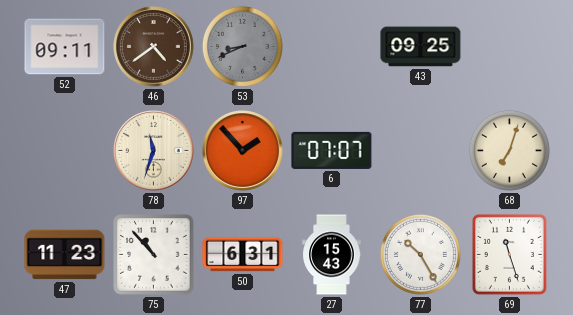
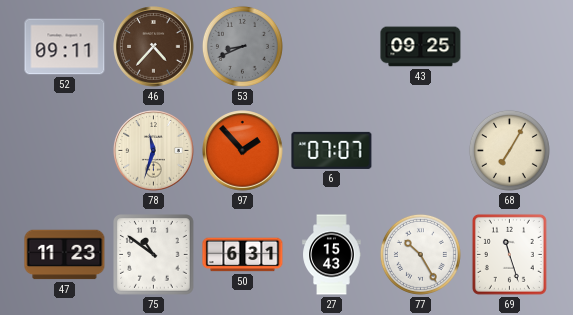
46: 4:39 -> 4:37
68: 7:03 -> 7:05
75: 10:53 -> 10:51
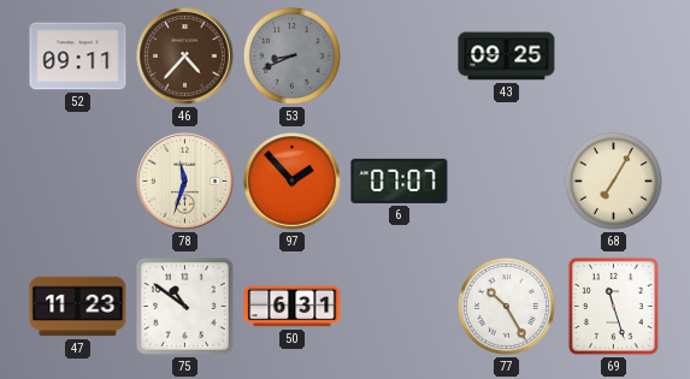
27: 15:43 -> none
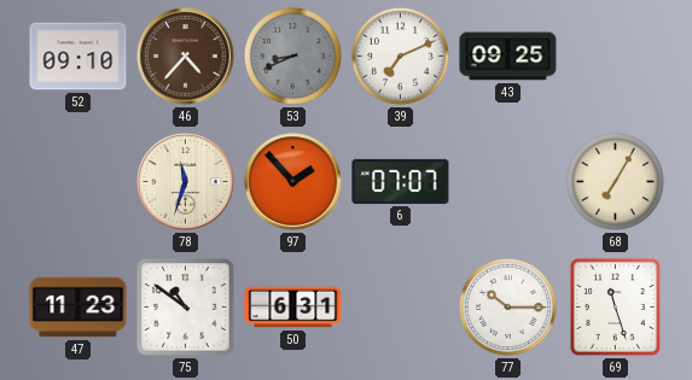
52: 09:11 -> 09:10
39: none -> 7:11
77: 10:25 -> 10:15
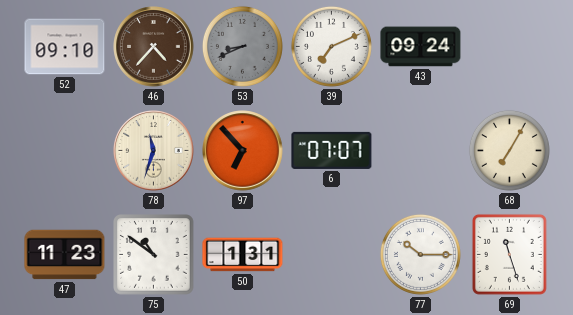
43: 09:25 -> 09:24
97: 1:53 -> 6:53
50: 6:31 -> 1:31
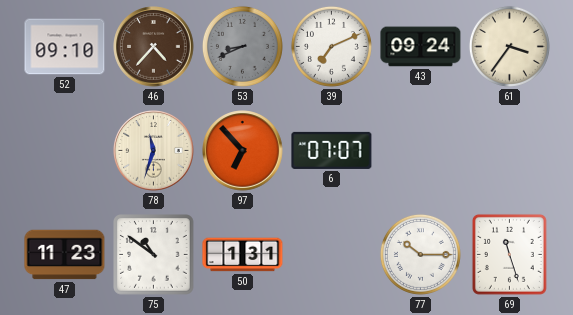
61: none -> 3:36
68: 7:05 -> none
